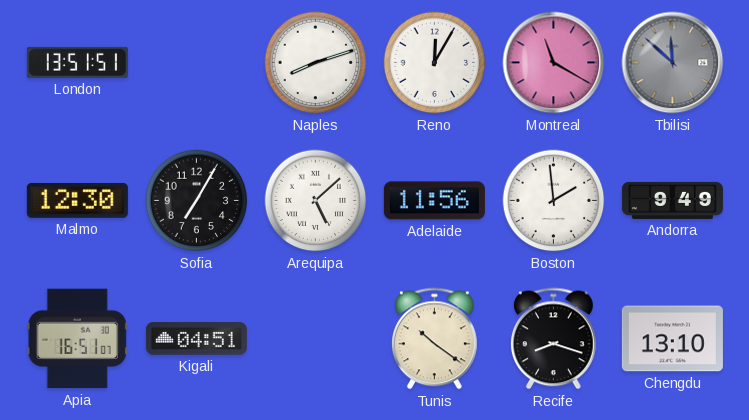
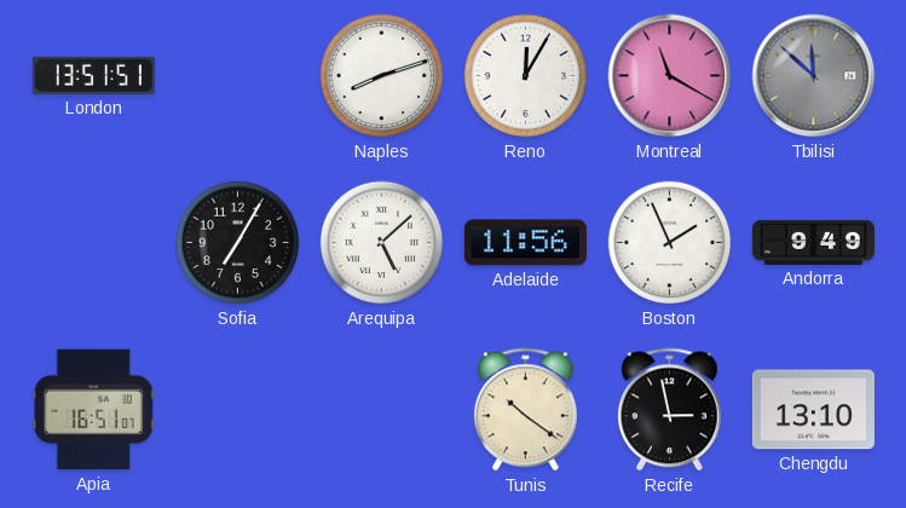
Malmo: 12:30 -> none
Boston: 1:59 -> 1:56
Kigali: 04:51 -> none
Recife: 8:18 -> 2:58
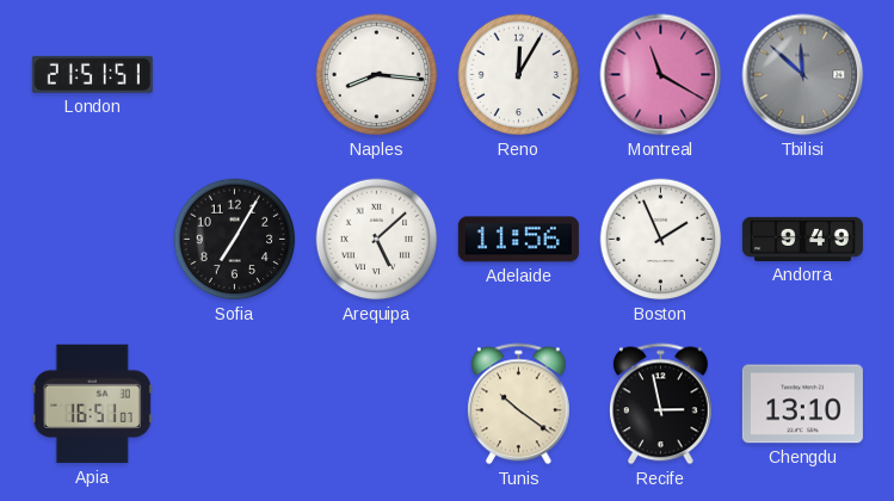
London: 13:51 -> 21:51
Naples: 8:12 -> 8:16
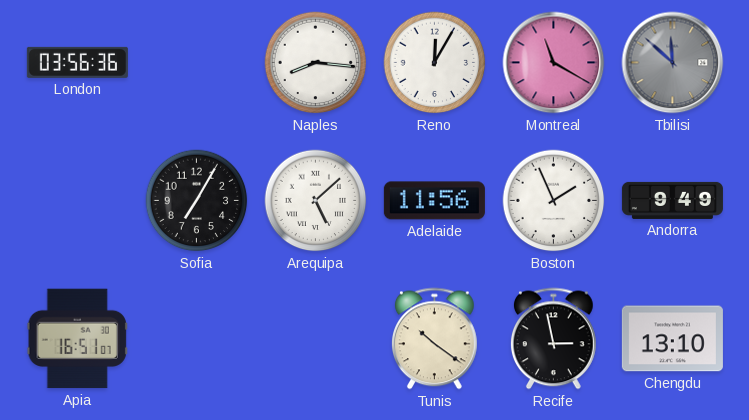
London: 21:51 -> 03:56
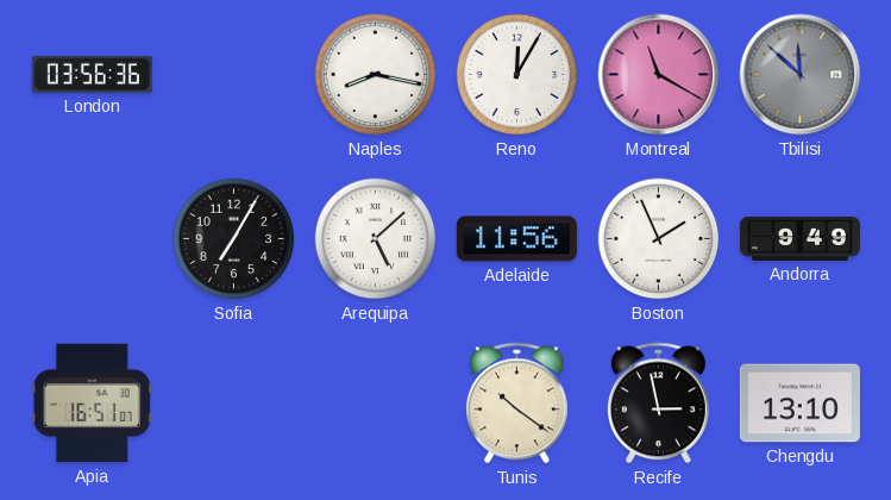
Naples: 8:16 -> 8:17
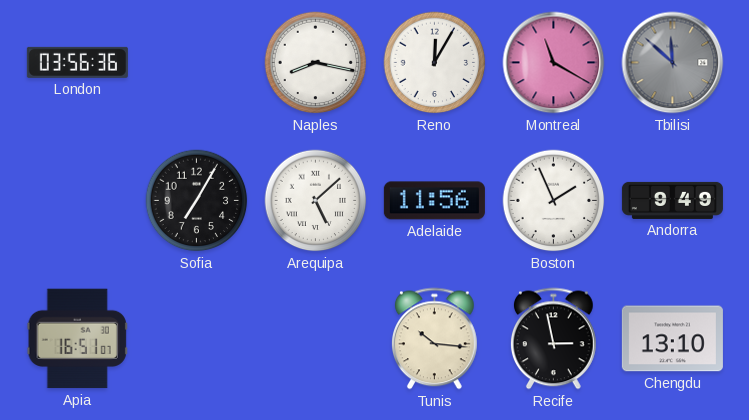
Tunis: 10:21 -> 10:16
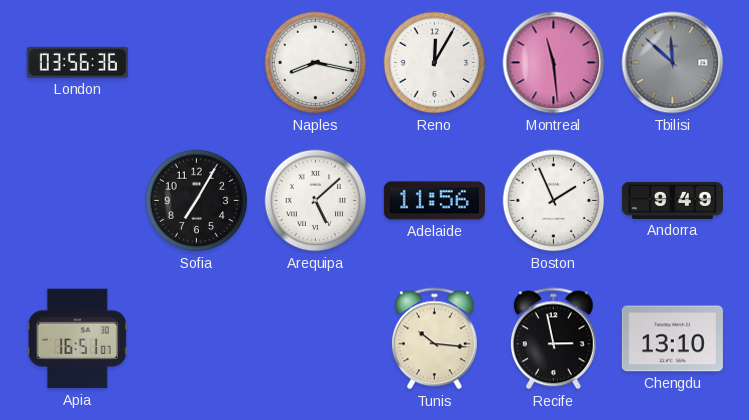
Montreal: 11:20 -> 11:29
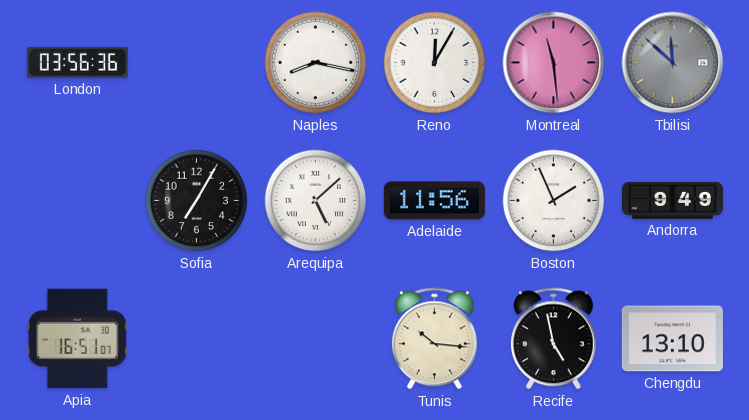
Recife: 2:58 -> 4:58
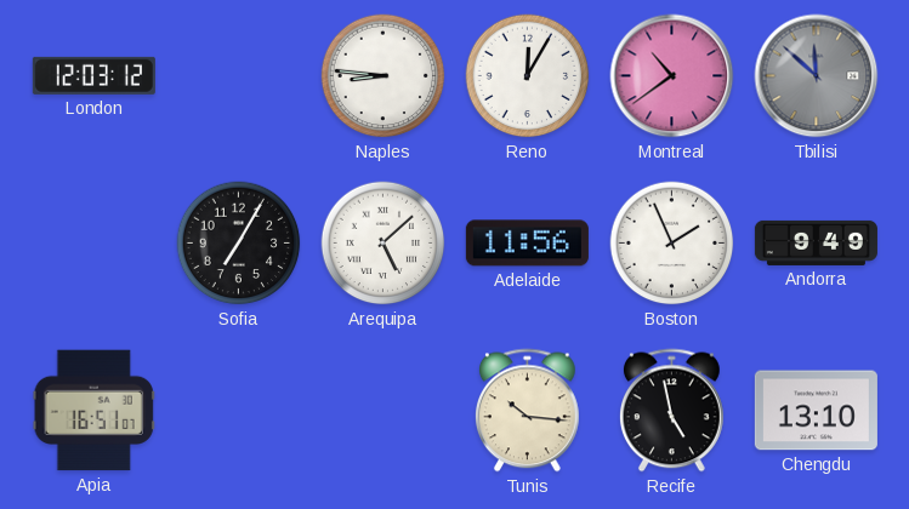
London: 03:56 -> 12:03
Naples: 8:17 -> 8:46
Montreal: 11:29 -> 10:39
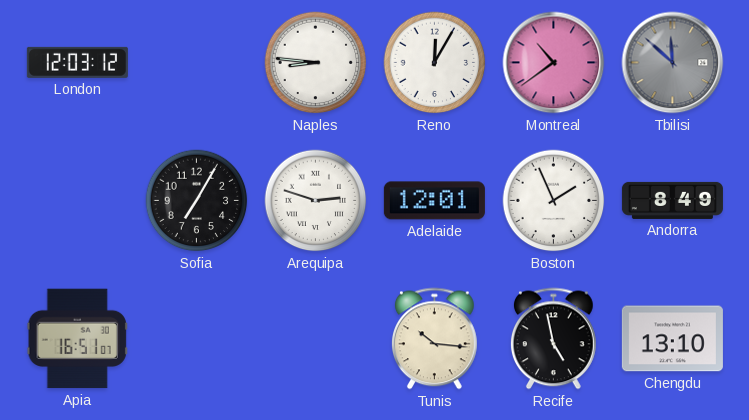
Arequipa: 5:08 -> 2:48
Adelaide: 11:56 -> 12:01
Andorra: 9:49 -> 8:49
